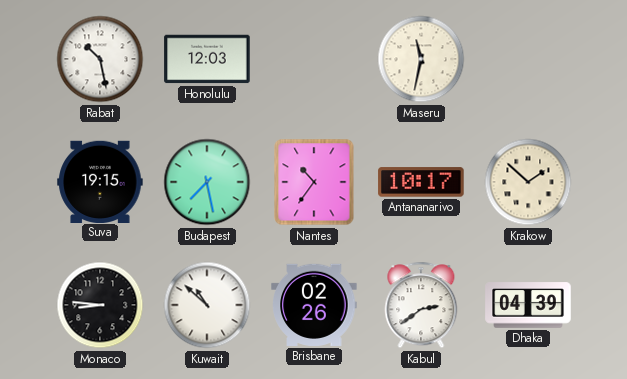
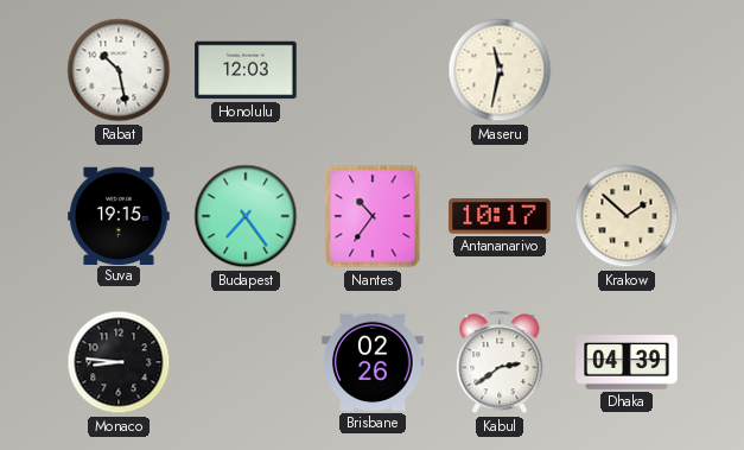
Budapest: 7:28 -> 7:24
Kuwait: 10:52 -> none
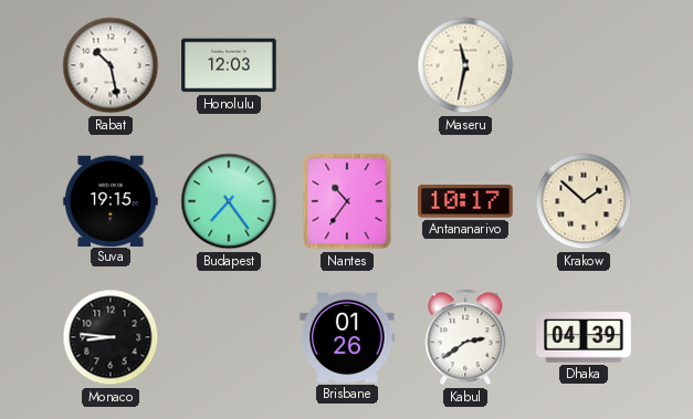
Brisbane: 02:26 -> 01:26
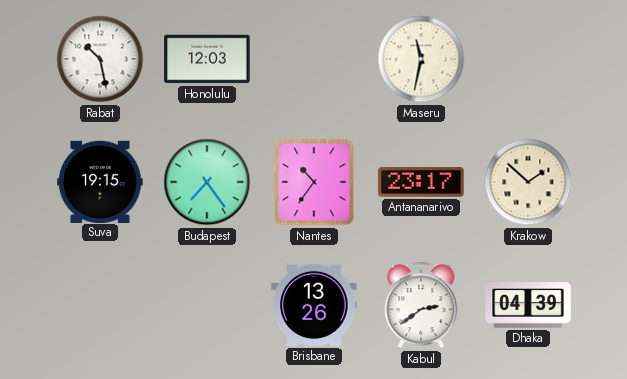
Antananarivo: 10:17 -> 23:17
Monaco: 8:46 -> none
Brisbane: 01:26 -> 13:26
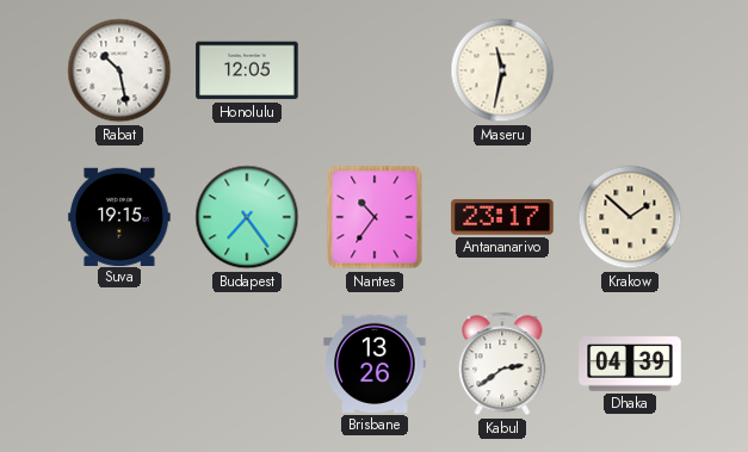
Honolulu: 12:03 -> 12:05
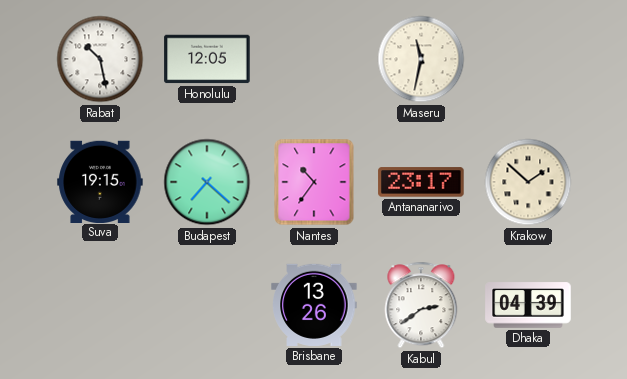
Budapest: 7:24 -> 7:22
